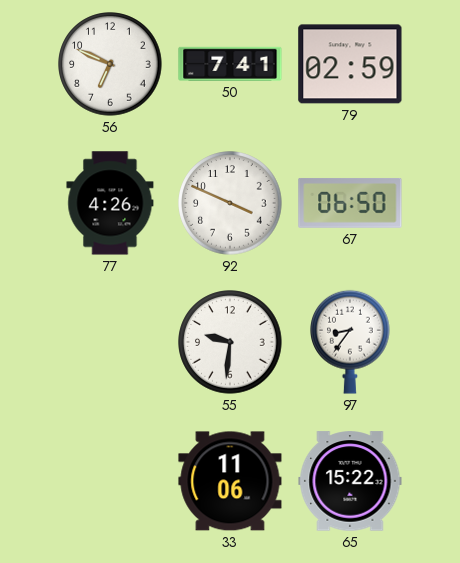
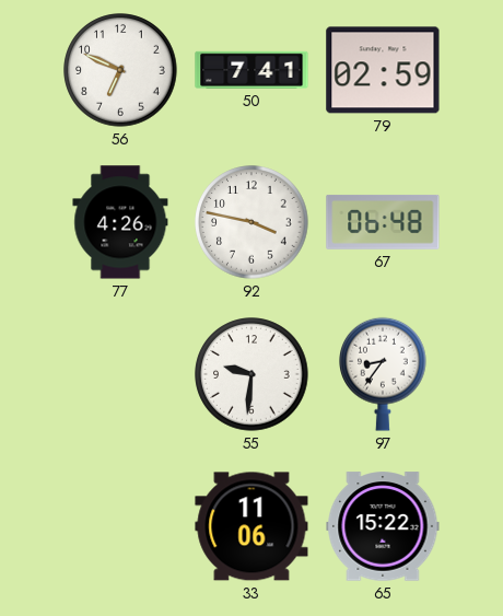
92: 3:49 -> 3:47
67: 06:50 -> 06:48
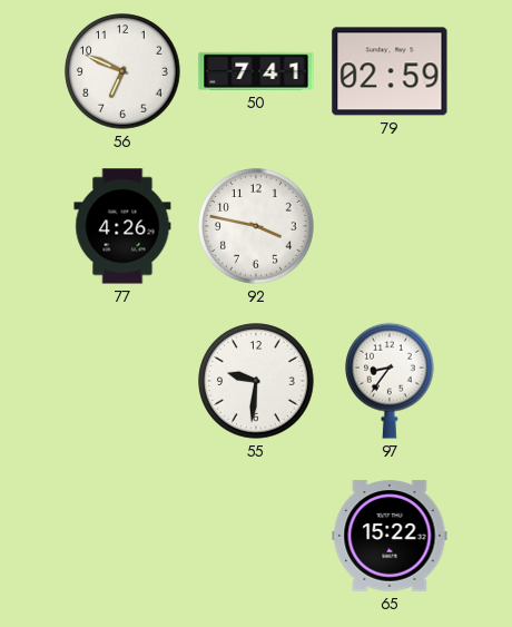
67: 06:48 -> none
33: 11:06 -> none
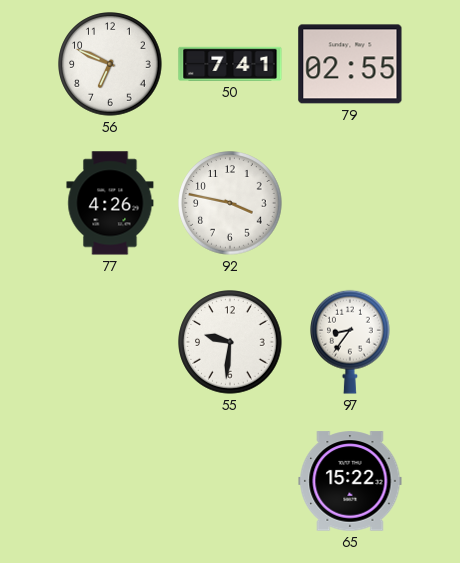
79: 02:59 -> 02:55
